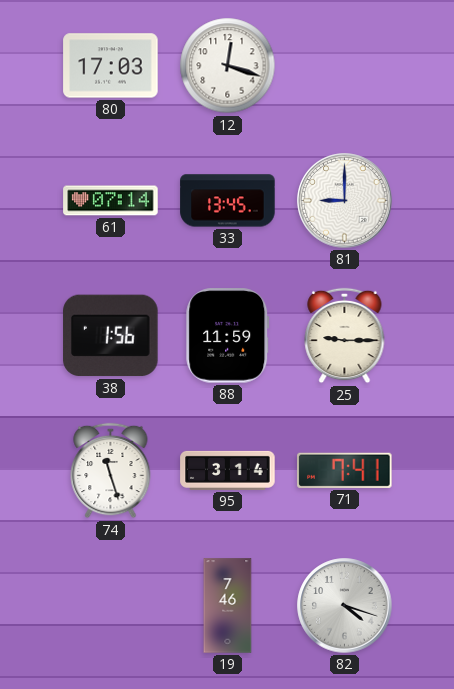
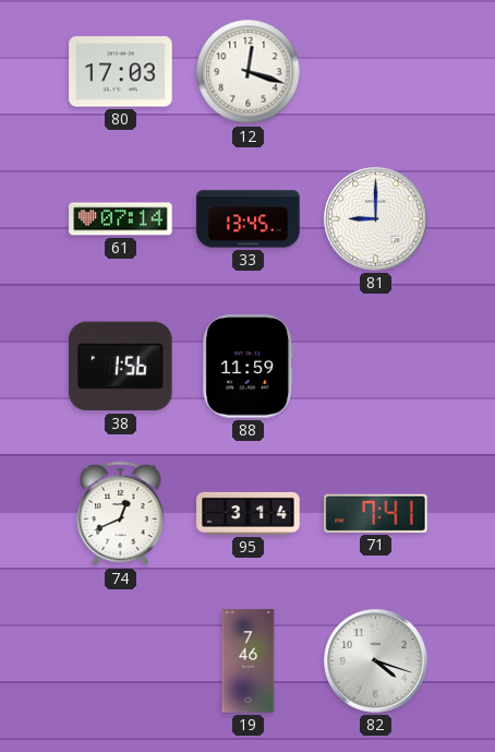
25: 9:15 -> none
74: 11:27 -> 12:41
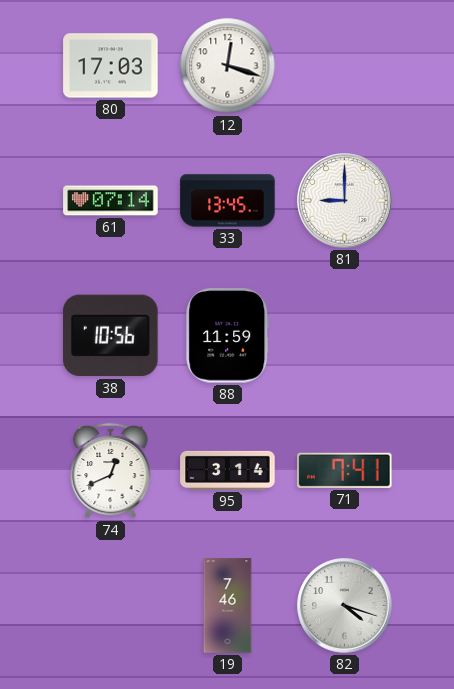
38: 1:56 -> 10:56
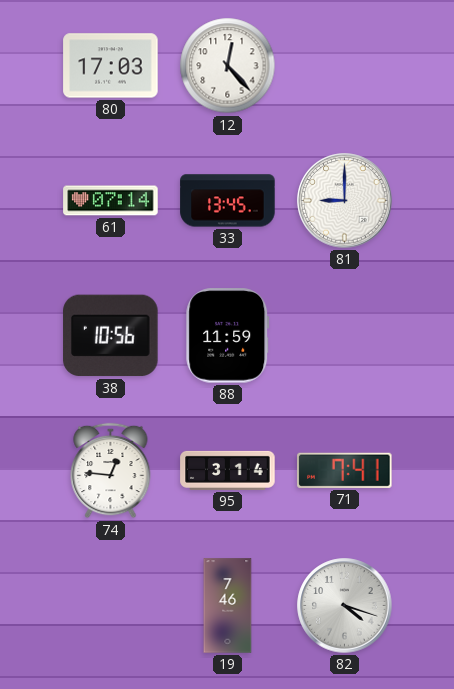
12: 12:18 -> 12:23
74: 12:41 -> 12:46
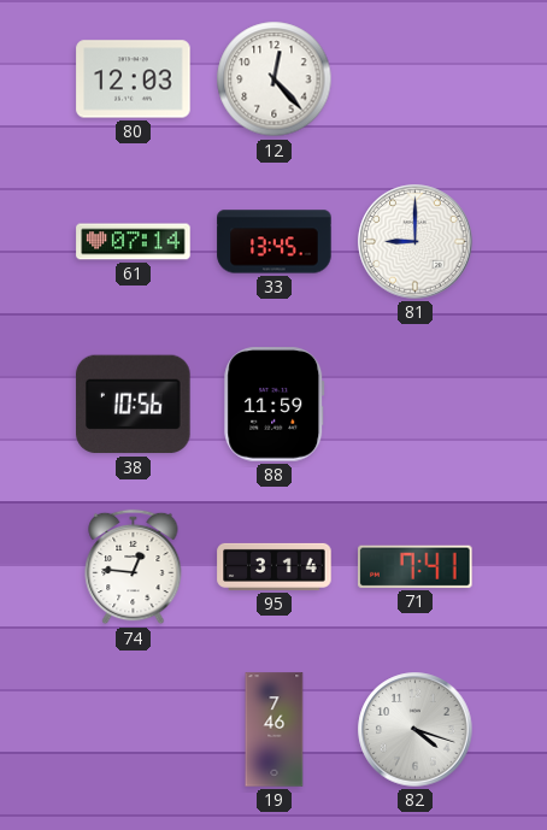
80: 17:03 -> 12:03
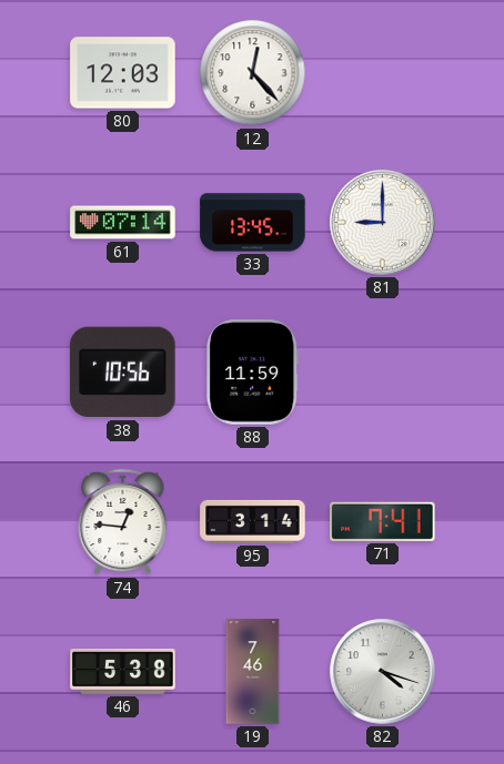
46: none -> 5:38
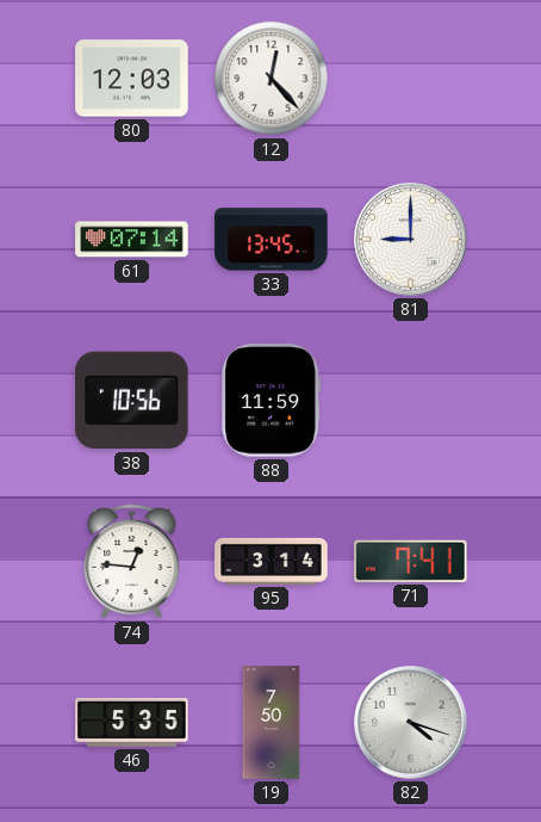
46: 5:38 -> 5:35
19: 7:46 -> 7:50
